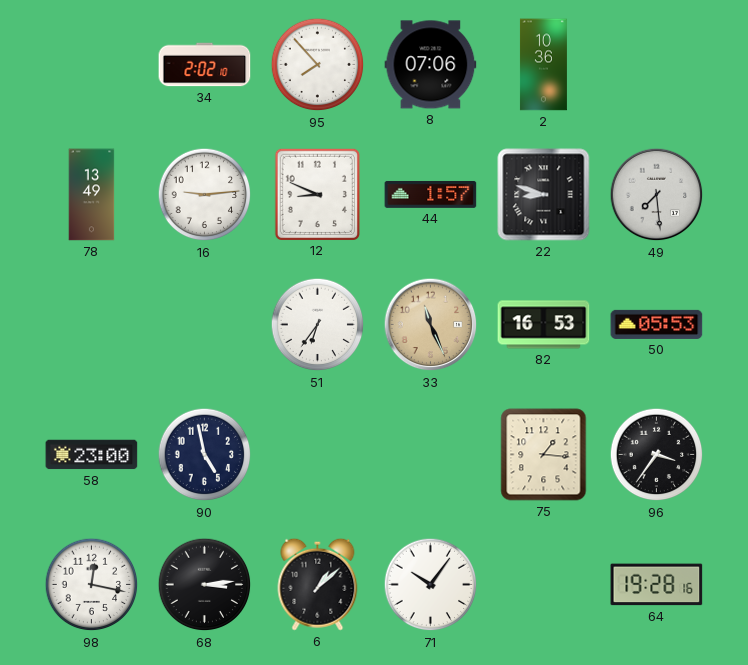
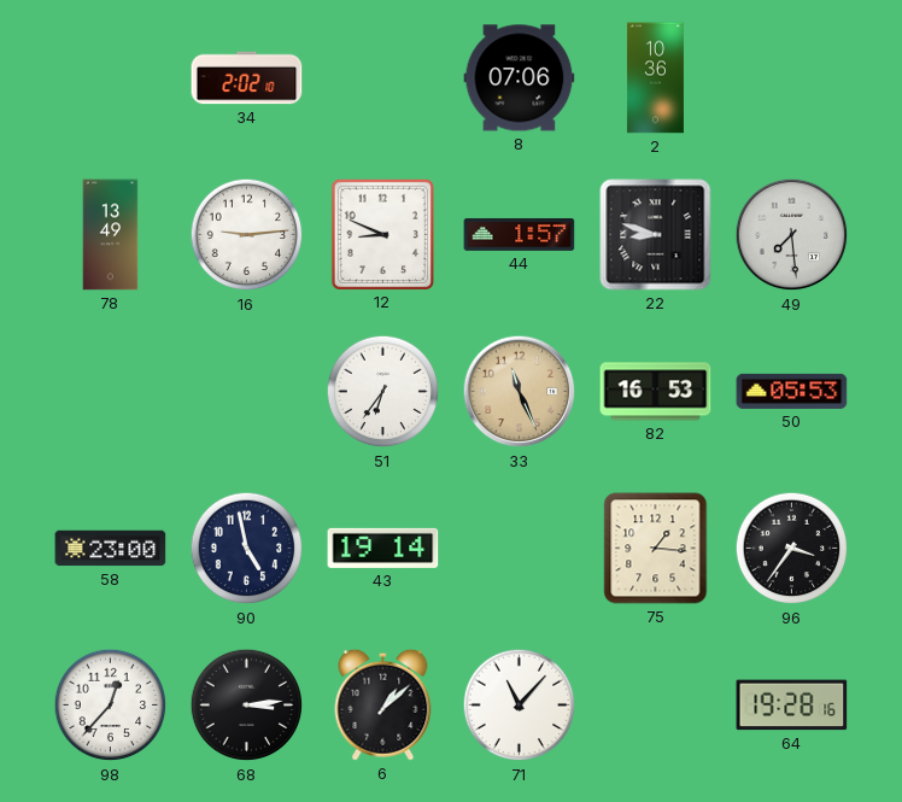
95: 7:53 -> none
43: none -> 19:14
98: 12:17 -> 12:37
71: 10:06 -> 11:07
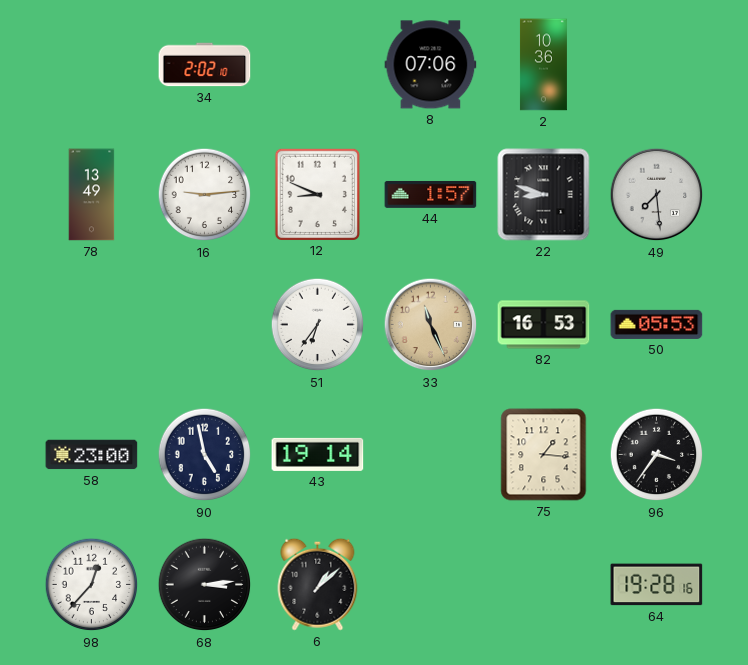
71: 11:07 -> none
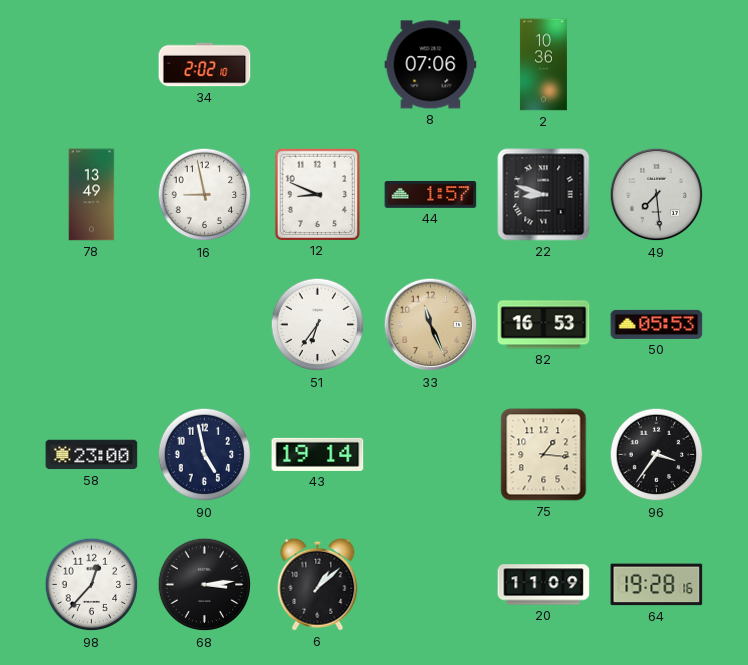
16: 9:14 -> 8:58
20: none -> 11:09
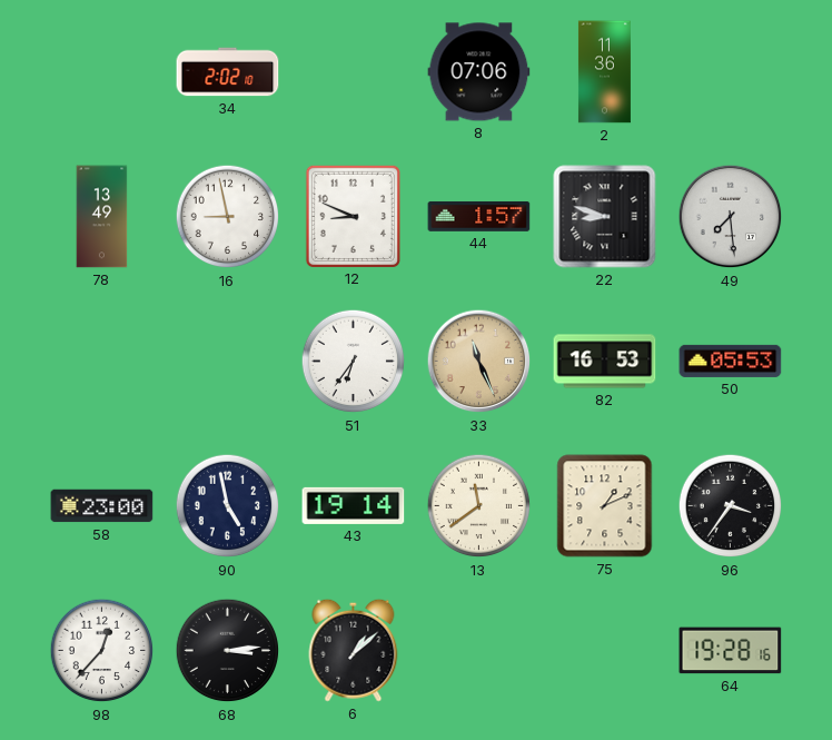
2: 10:36 -> 11:36
13: none -> 11:39
75: 1:16 -> 1:11
20: 11:09 -> none
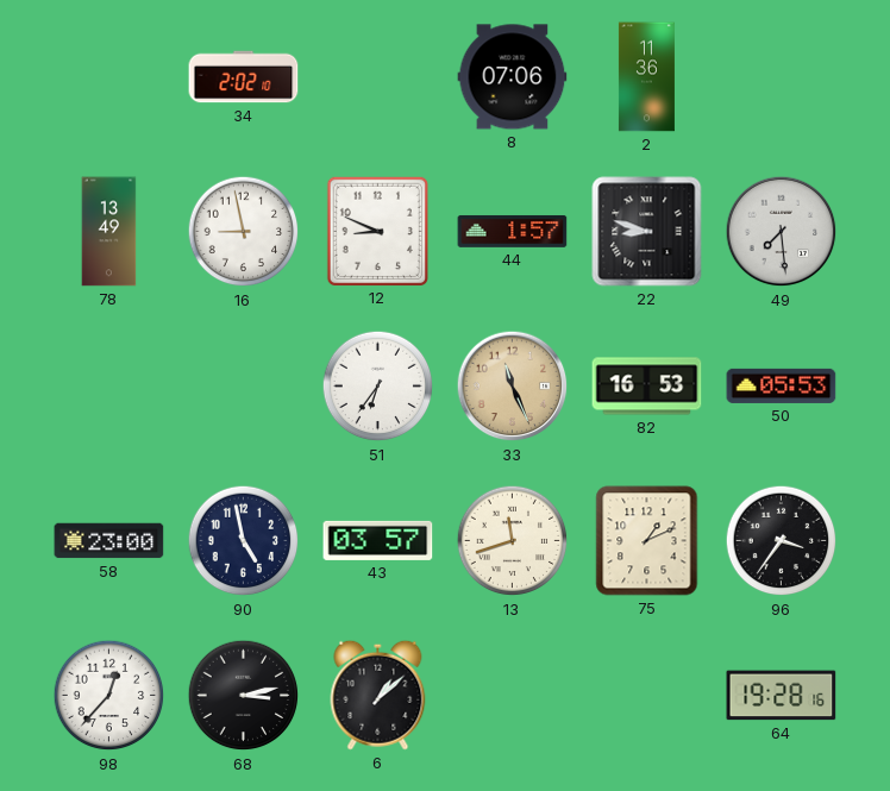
43: 19:14 -> 03:57
13: 11:39 -> 11:42
68: 3:14 -> 3:13
